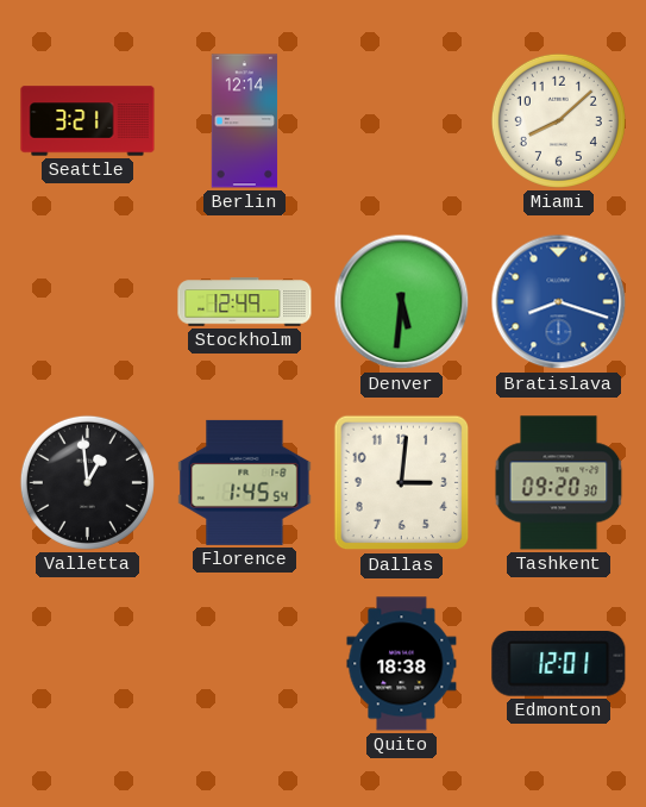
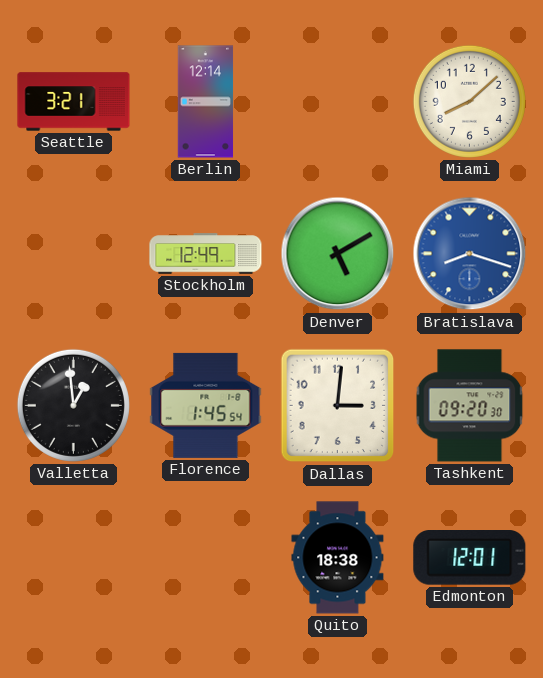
Denver: 5:31 -> 5:10
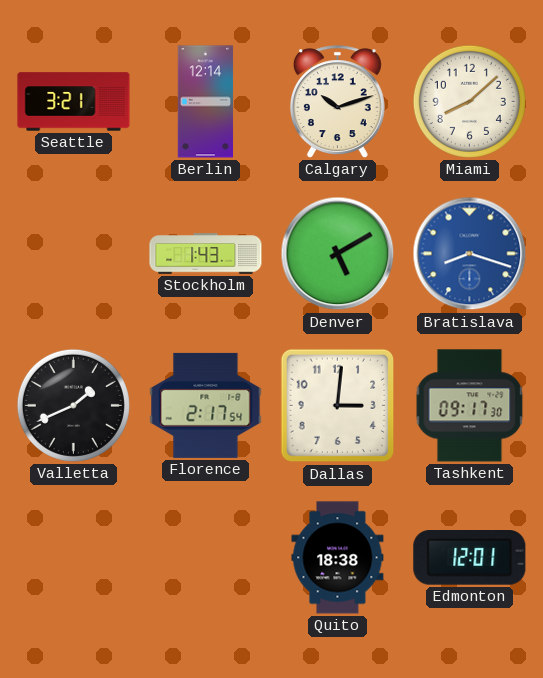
Calgary: none -> 10:12
Stockholm: 12:49 -> 1:43
Valletta: 12:59 -> 1:41
Florence: 1:45 -> 2:17
Tashkent: 09:20 -> 09:17
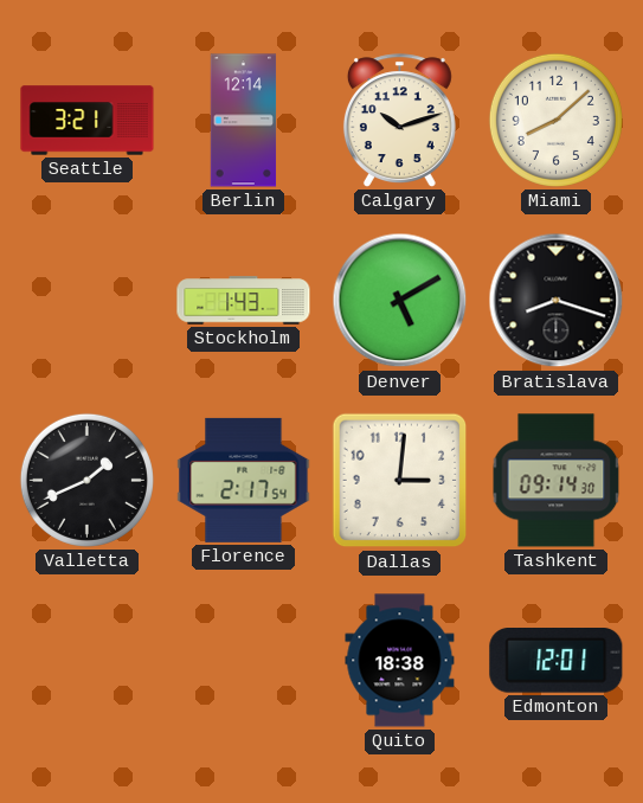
Bratislava dial: blue -> black
Tashkent: 09:17 -> 09:14
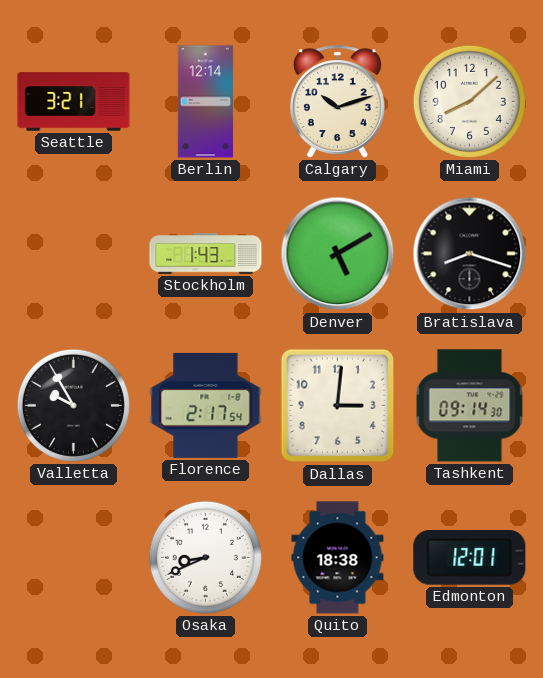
Valletta: 1:41 -> 9:55
Osaka: none -> 8:41
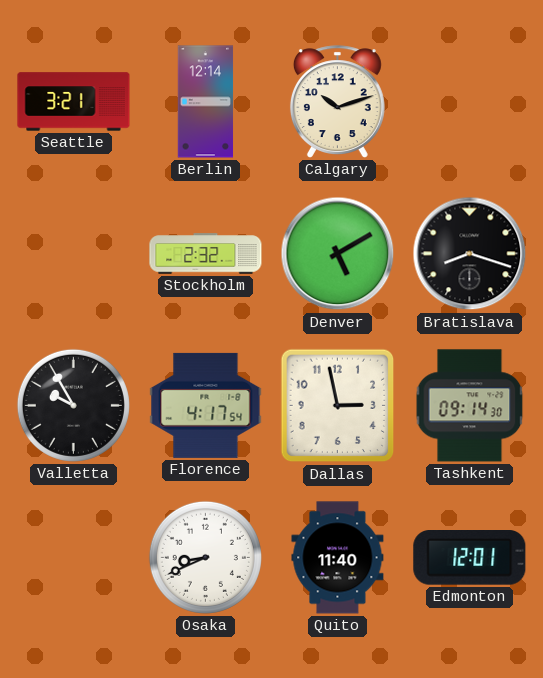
Miami: 8:08 -> none
Stockholm: 1:43 -> 2:32
Florence: 2:17 -> 4:17
Dallas: 3:01 -> 2:58
Quito: 18:38 -> 11:40
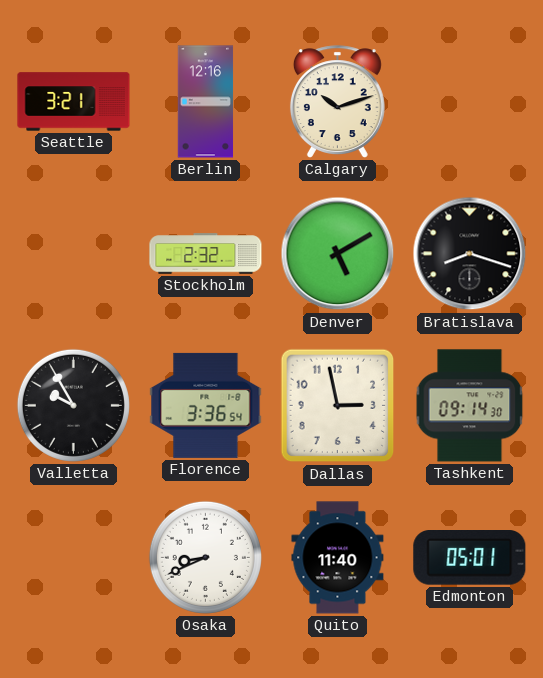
Berlin: 12:14 -> 12:16
Florence: 4:17 -> 3:36
Edmonton: 12:01 -> 05:01
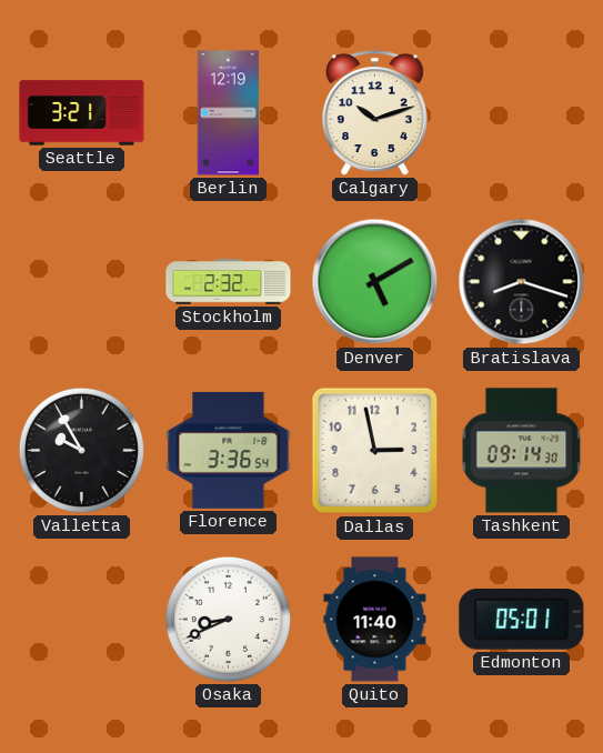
Berlin: 12:16 -> 12:19
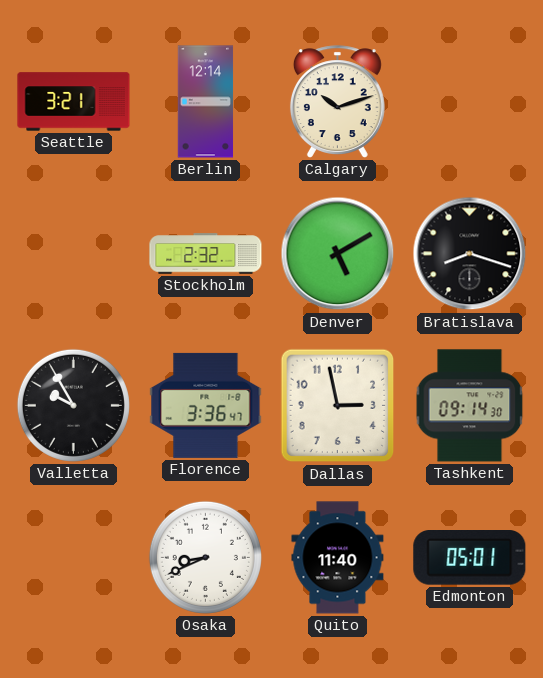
Berlin: 12:19 -> 12:14
Florence: 3:36:54 -> 3:36:47
